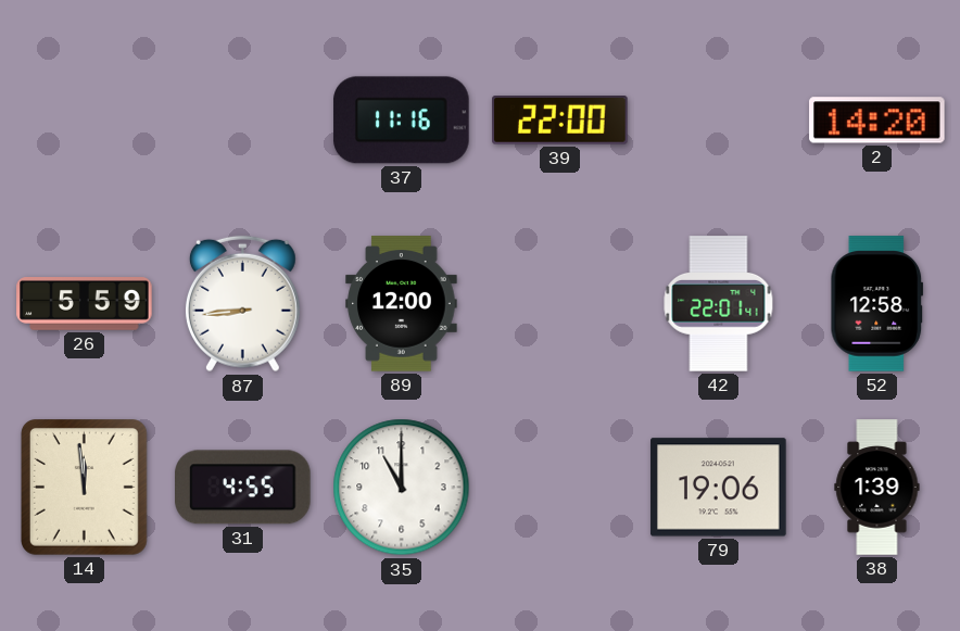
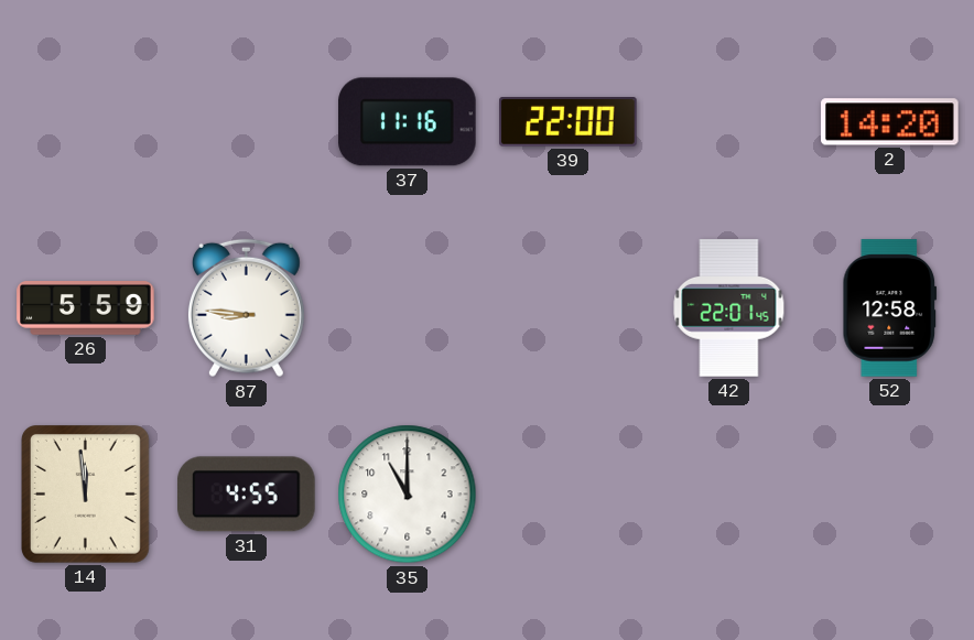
87: 8:44 -> 8:46
89: 12:00 -> none
42: 22:01:41 -> 22:01:45
79: 19:06 -> none
38: 1:39 -> none
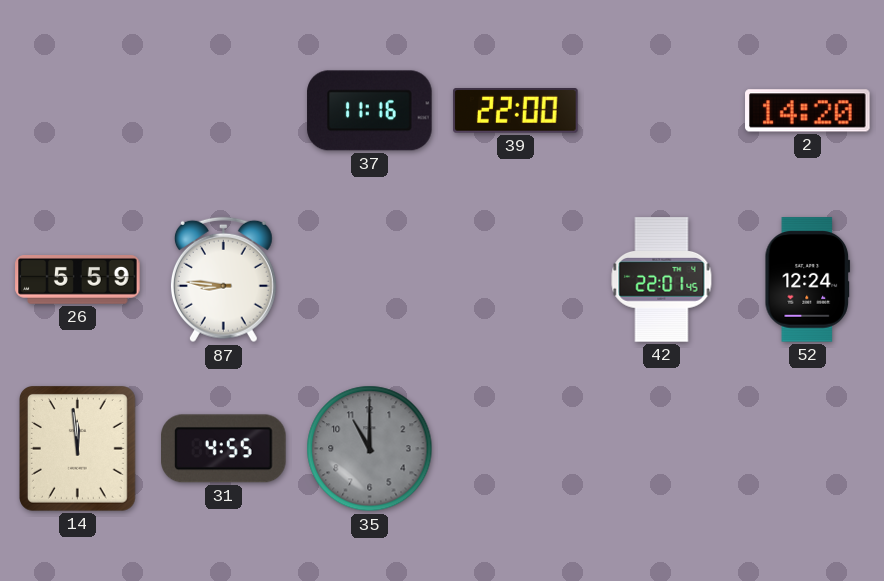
52: 12:58 -> 12:24
35 dial: white -> grey
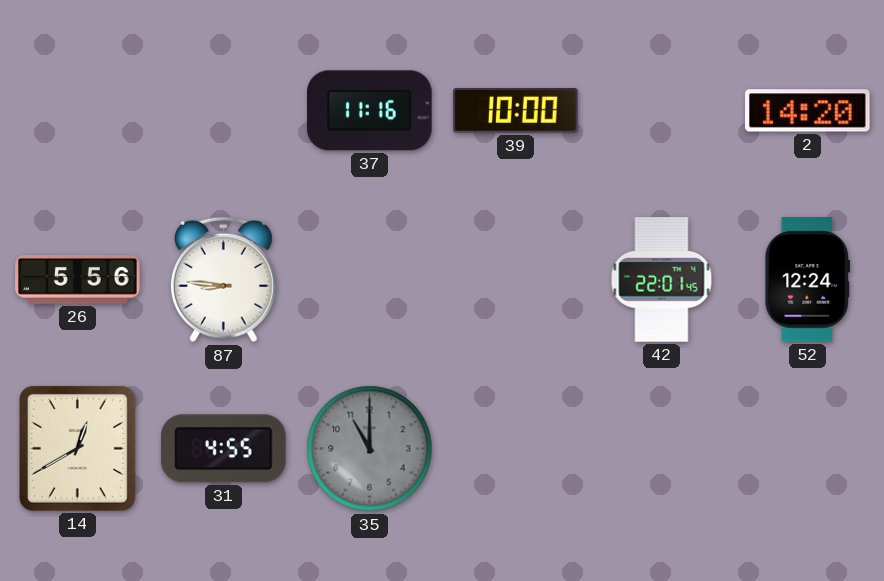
39: 22:00 -> 10:00
26: 5:59 -> 5:56
14: 11:59 -> 12:40
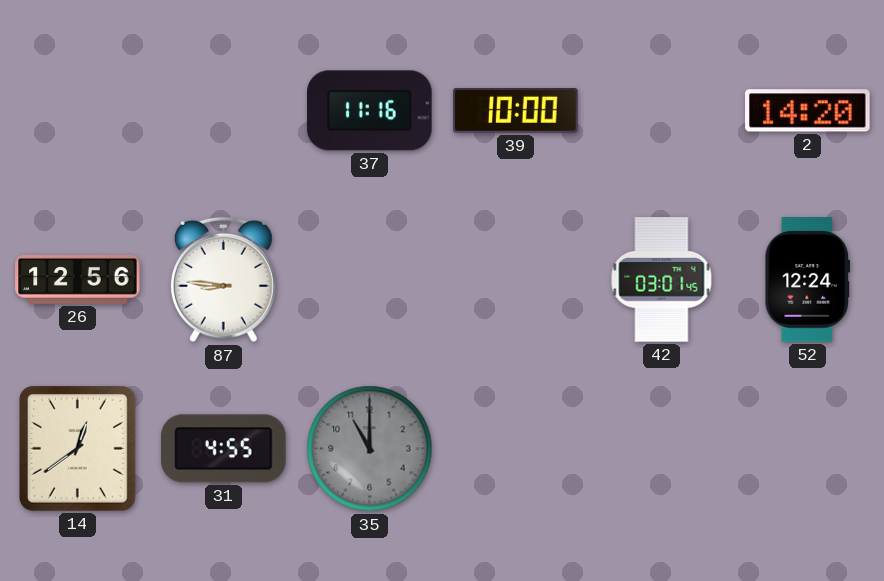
26: 5:56 -> 12:56
42: 22:01 -> 03:01
14: 12:40 -> 12:39
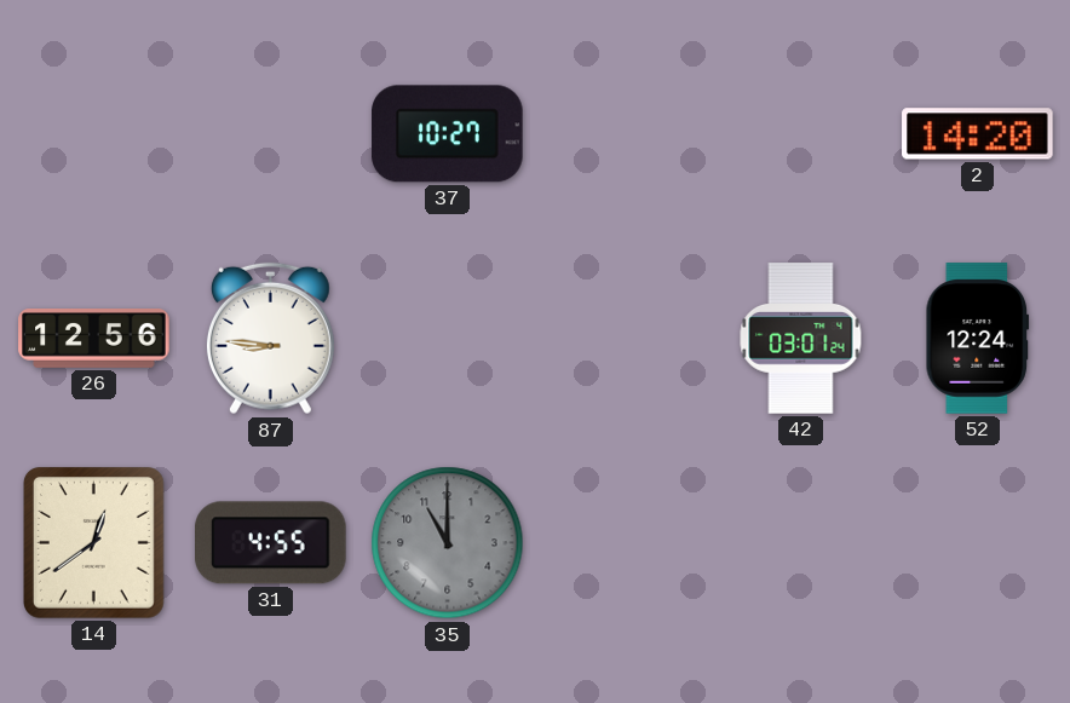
37: 11:16 -> 10:27
39: 10:00 -> none
42: 03:01:45 -> 03:01:24
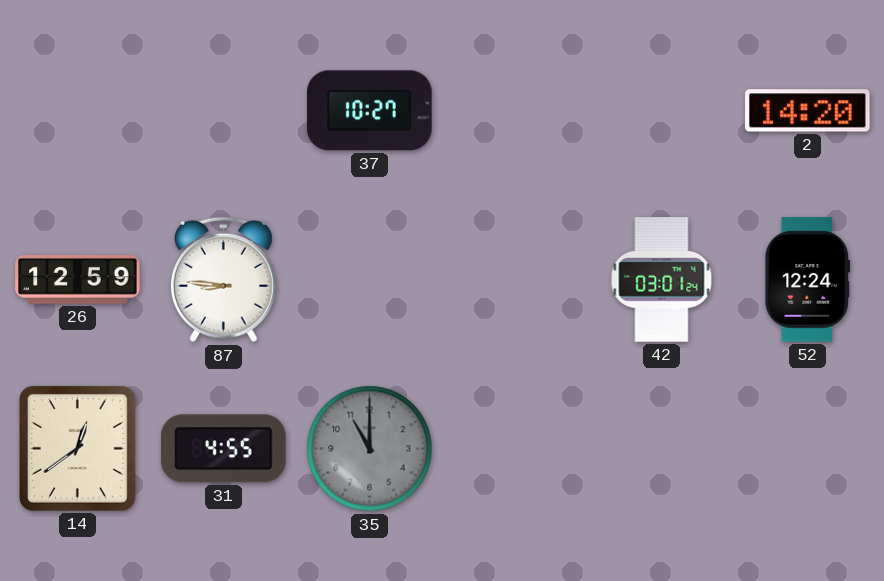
26: 12:56 -> 12:59
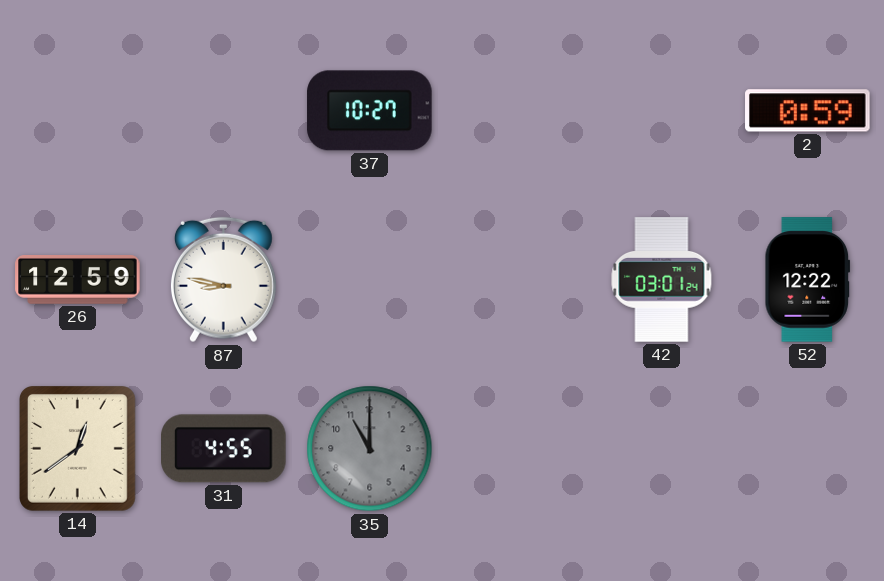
2: 14:20 -> 0:59
87: 8:46 -> 8:47
52: 12:24 -> 12:22
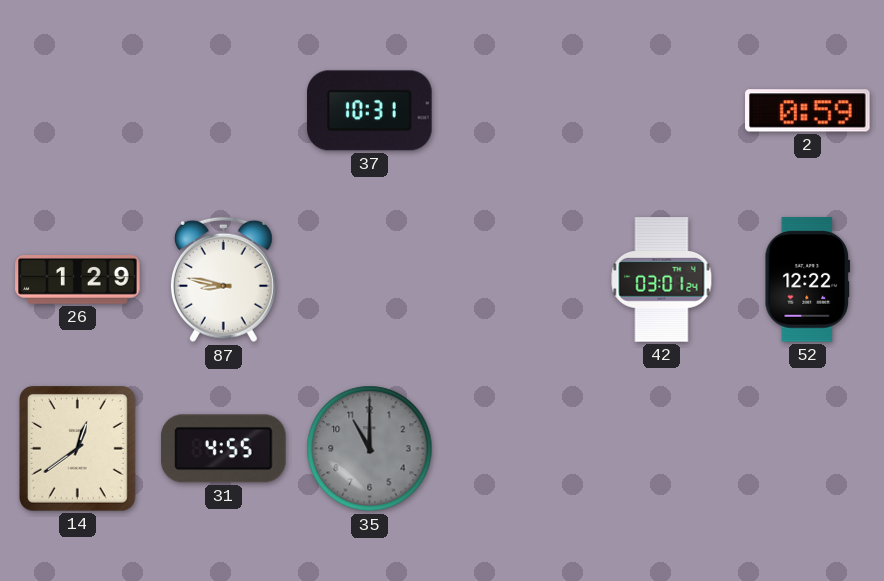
37: 10:27 -> 10:31
26: 12:59 -> 1:29
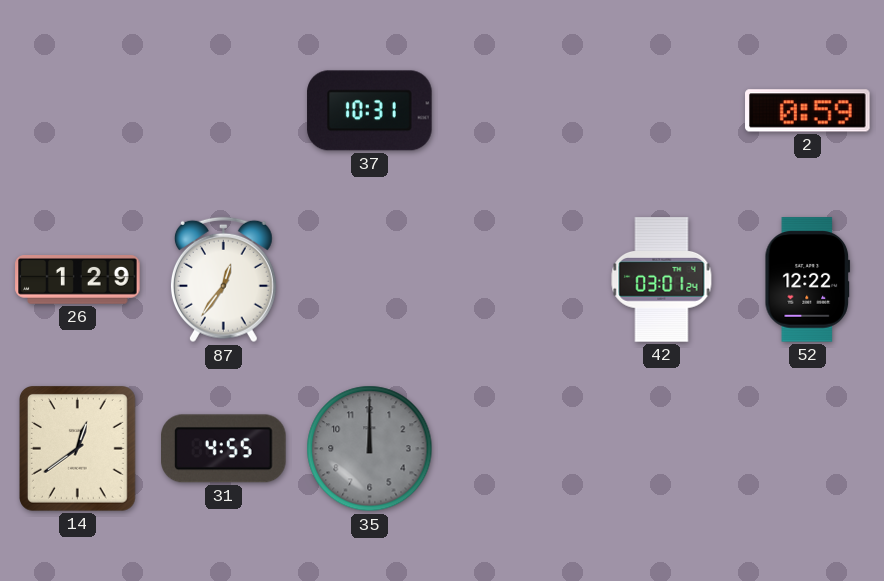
87: 8:47 -> 12:36
35: 11:00 -> 12:00
